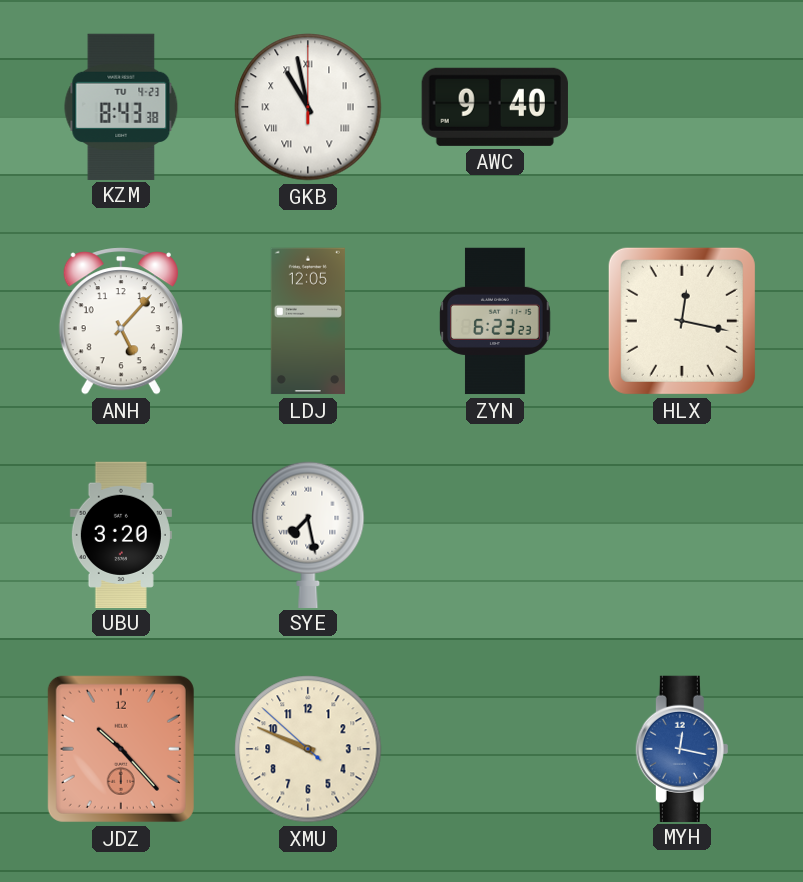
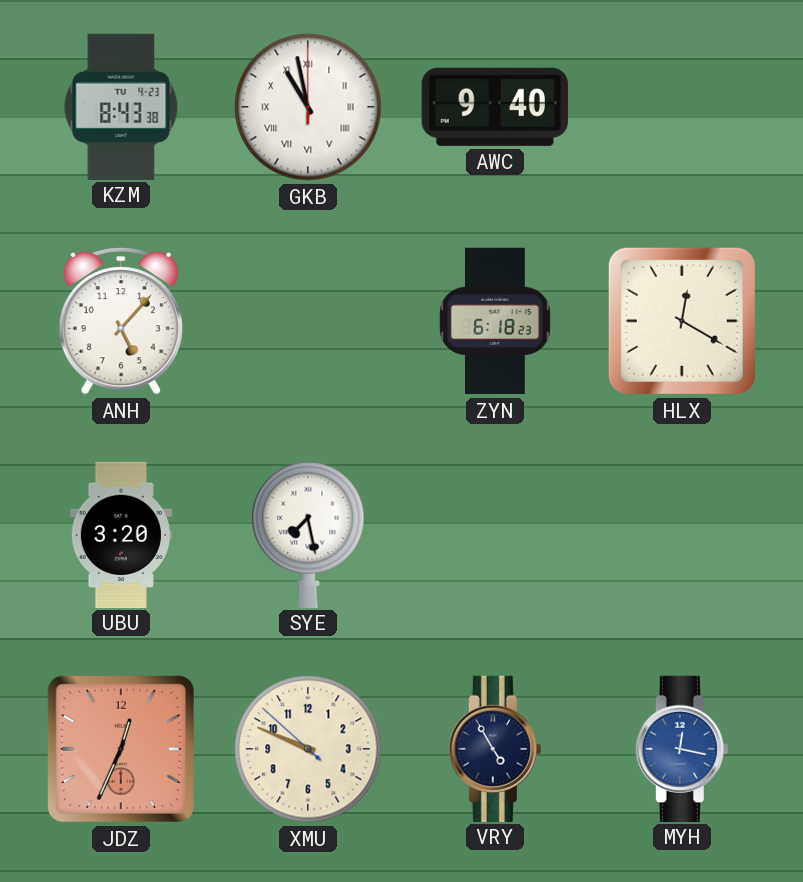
LDJ: 12:05 -> none
ZYN: 6:23 -> 6:18
HLX: 12:17 -> 12:20
JDZ: 10:23 -> 12:34
VRY: none -> 4:55
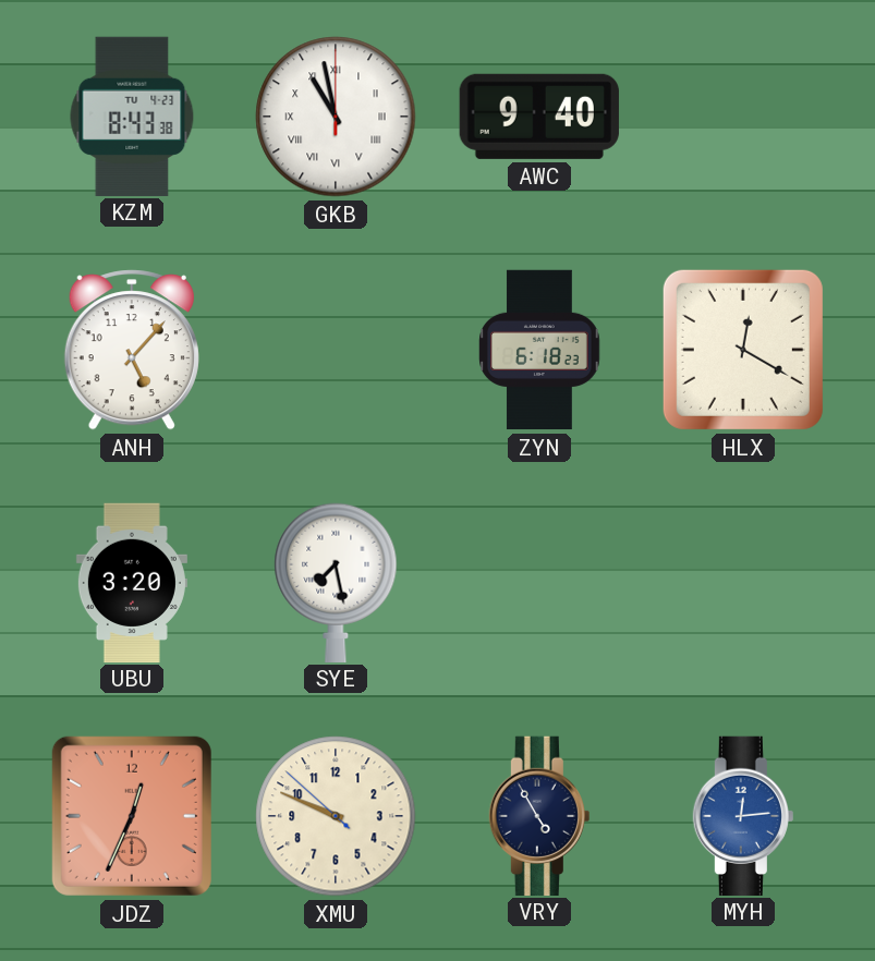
MYH: 12:17 -> 12:14
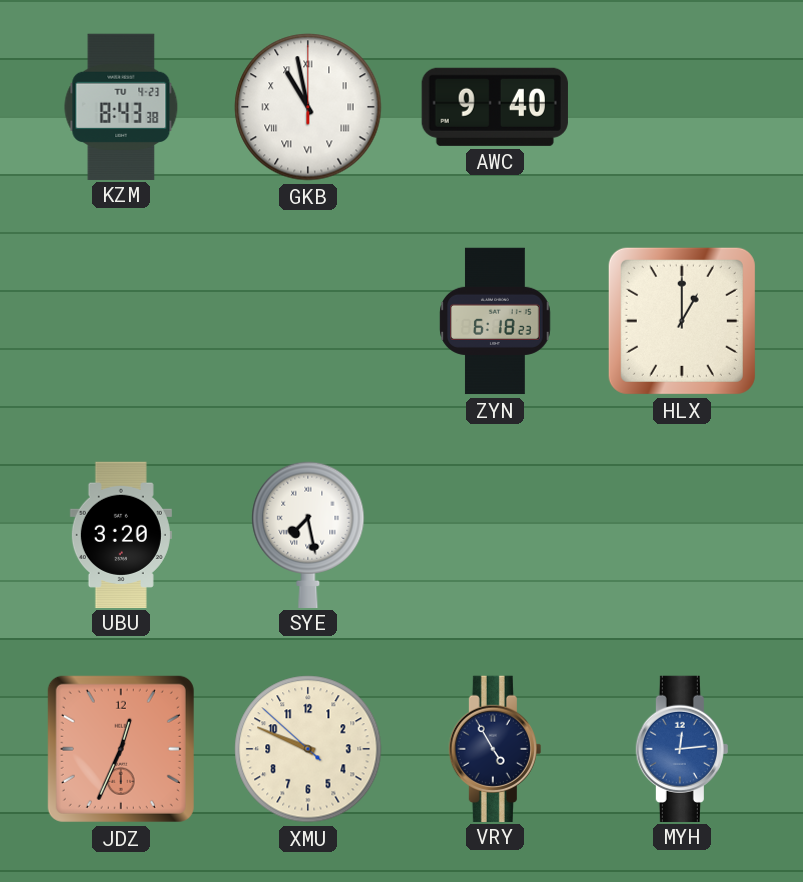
ANH: 5:07 -> none
HLX: 12:20 -> 1:00
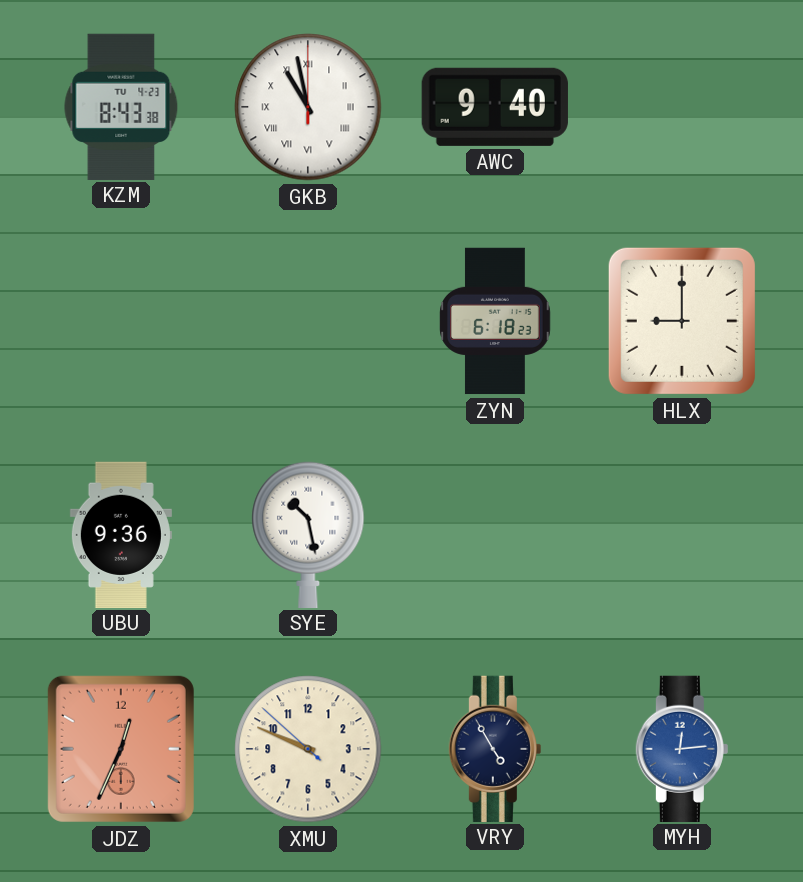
HLX: 1:00 -> 9:00
UBU: 3:20 -> 9:36
SYE: 7:28 -> 10:28
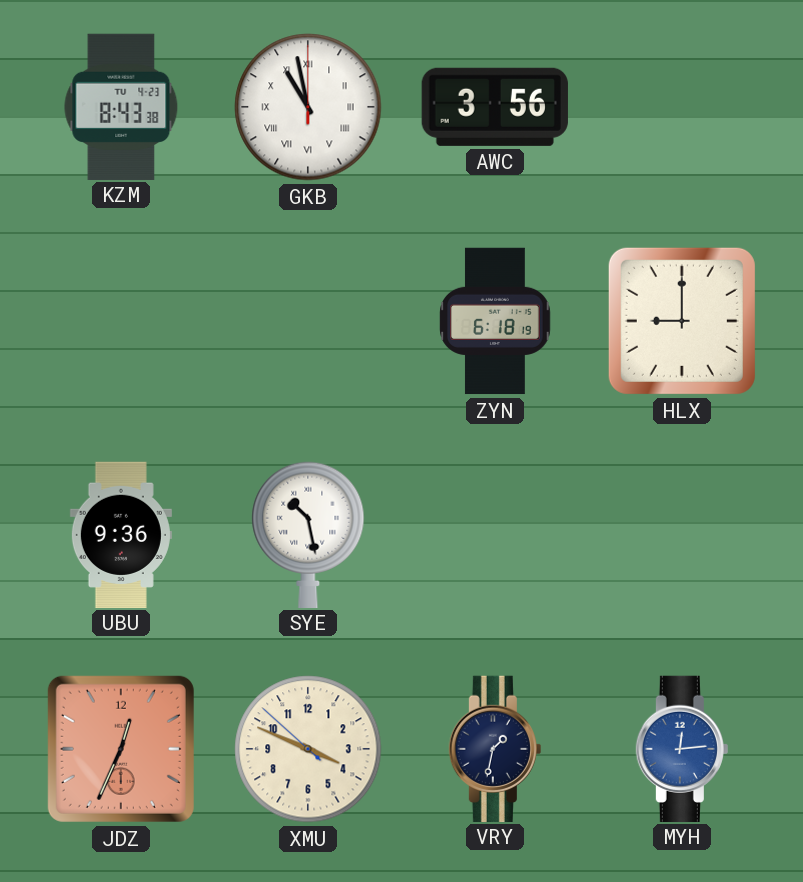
AWC: 9:40 -> 3:56
ZYN: 6:18:23 -> 6:18:19
XMU: 9:48 -> 3:48
VRY: 4:55 -> 1:32
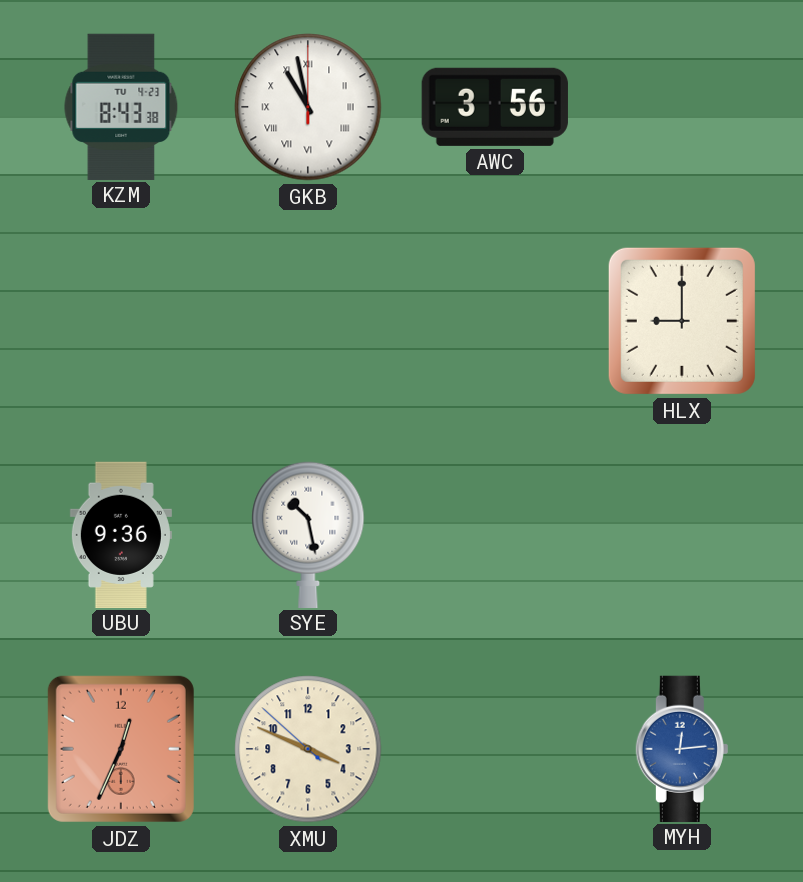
ZYN: 6:18 -> none
VRY: 1:32 -> none
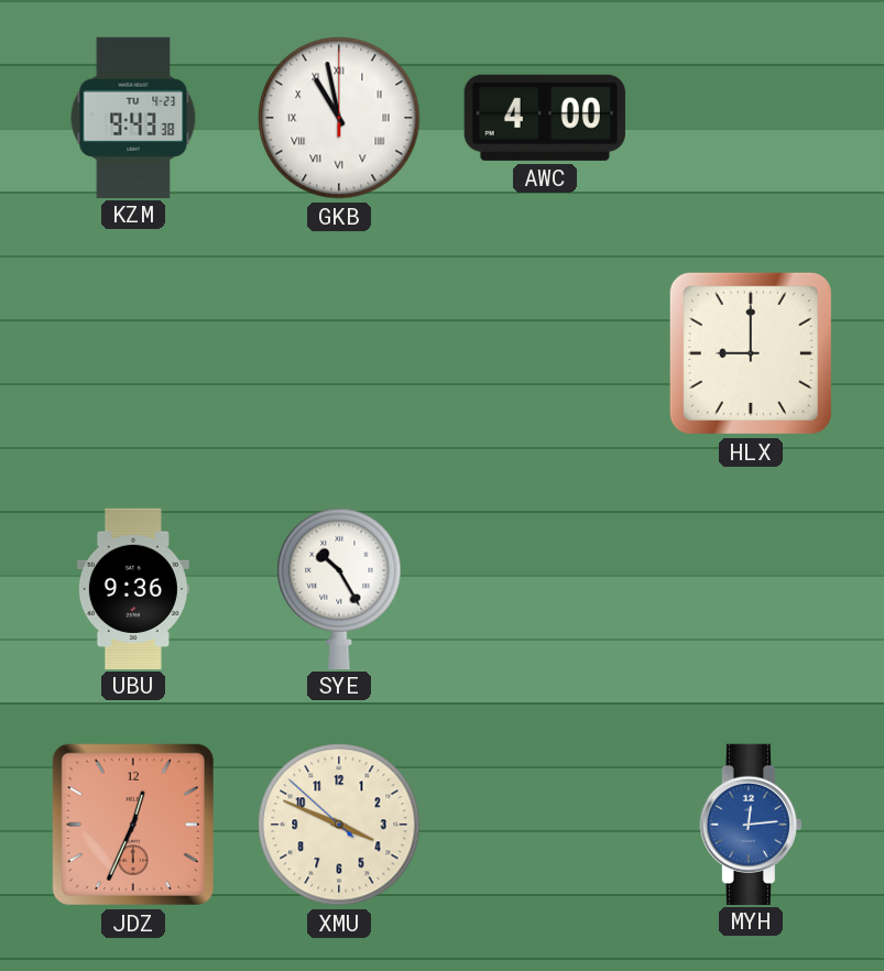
KZM: 8:43 -> 9:43
AWC: 3:56 -> 4:00
SYE: 10:28 -> 10:25
